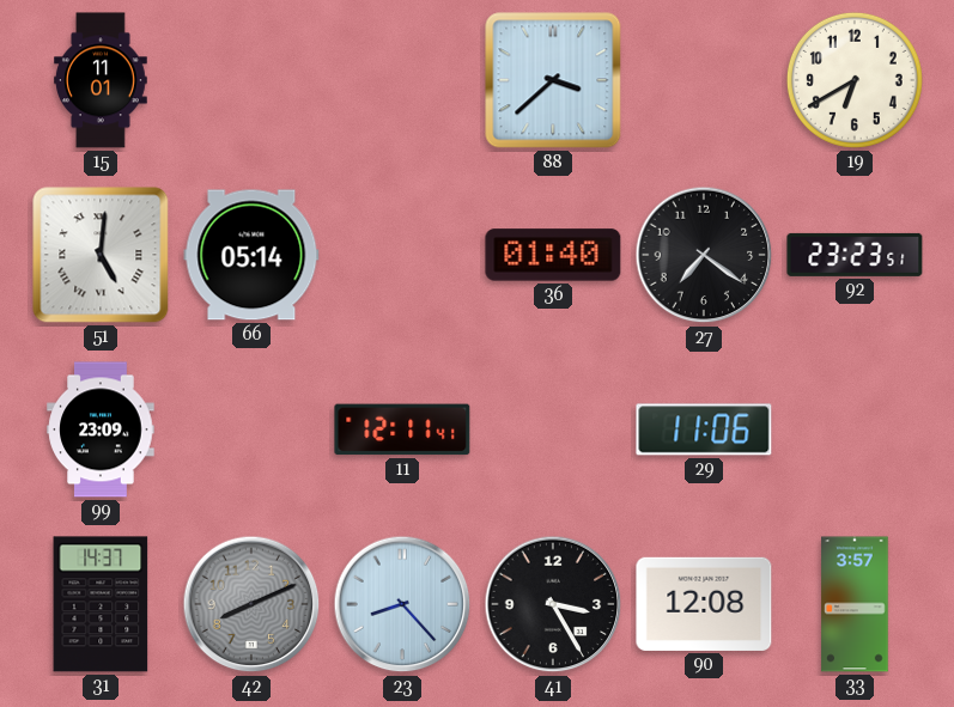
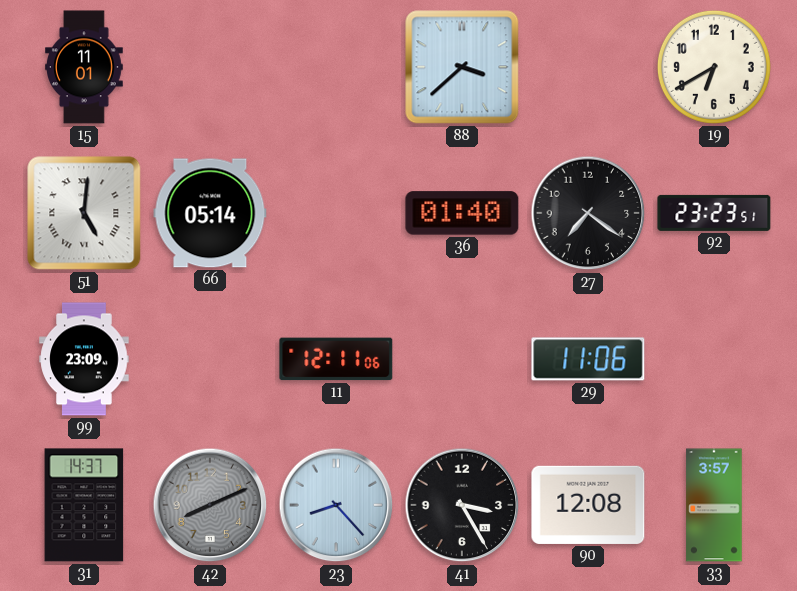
11: 12:11:41 -> 12:11:06
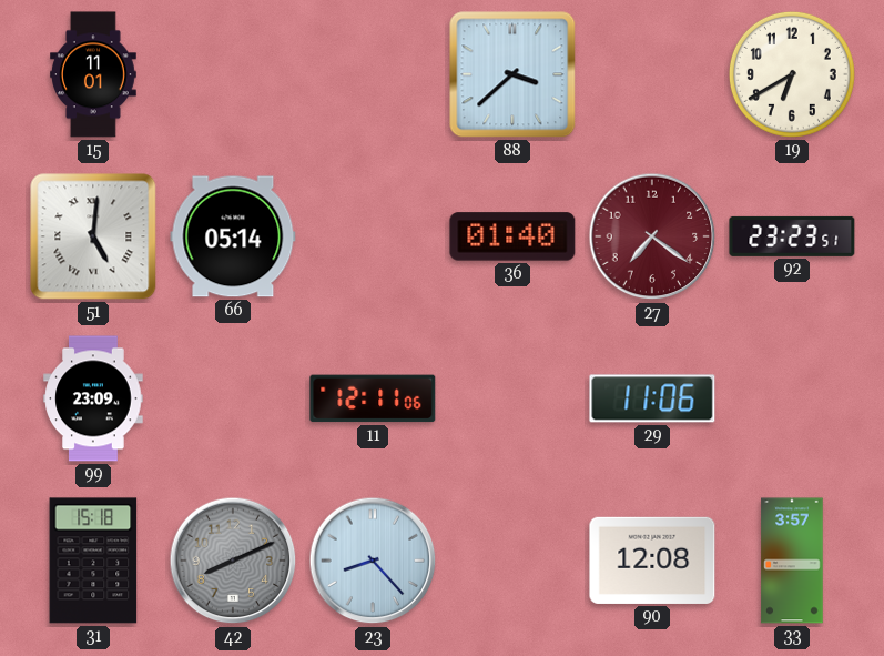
27 dial: black -> burgundy
31: 14:37 -> 15:18
41: 3:25 -> none
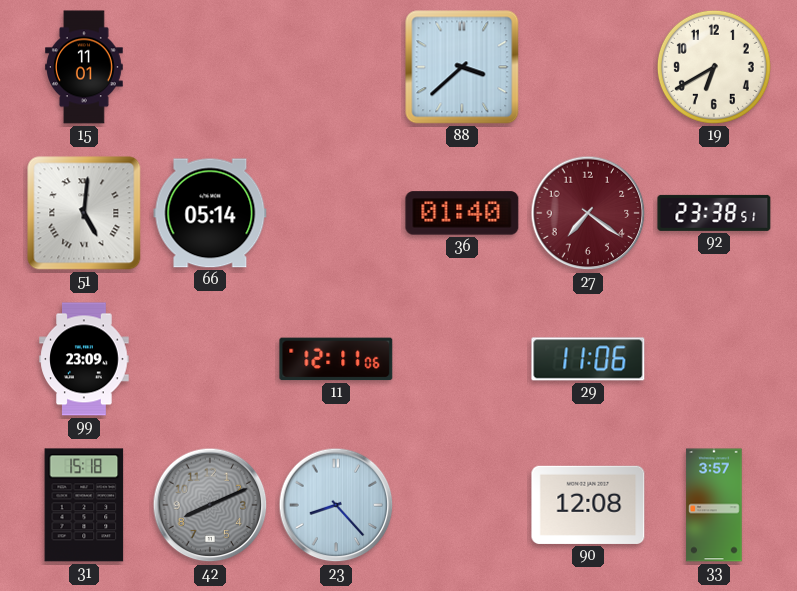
92: 23:23 -> 23:38
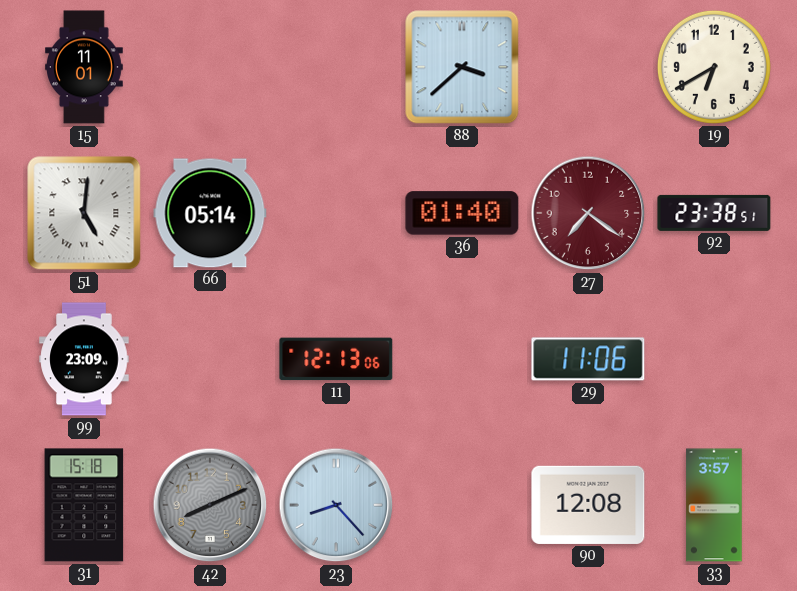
11: 12:11 -> 12:13
